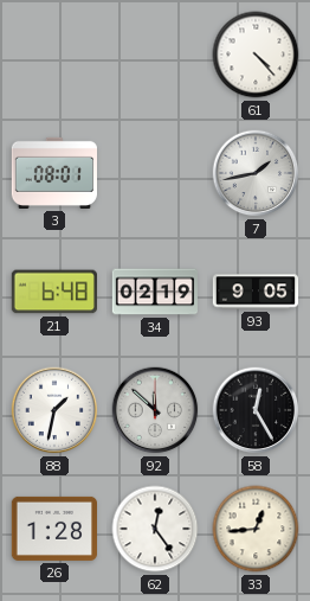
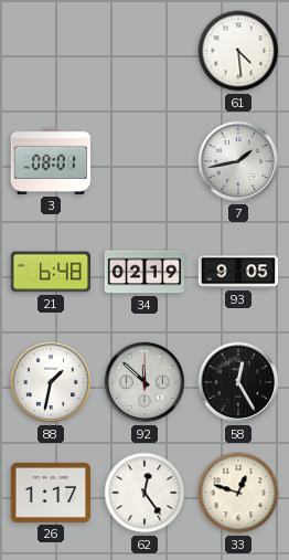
61: 4:23 -> 4:29
26: 1:28 -> 1:17
33: 12:44 -> 12:48
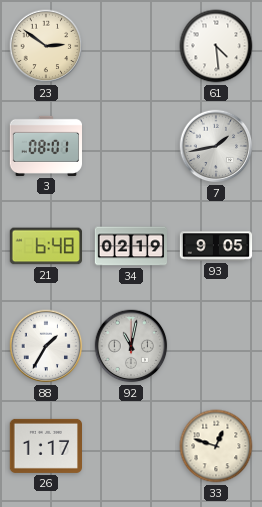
23: none -> 2:51
88: 1:32 -> 1:35
92: 11:52 -> 11:02
58: 12:25 -> none
62: 12:24 -> none
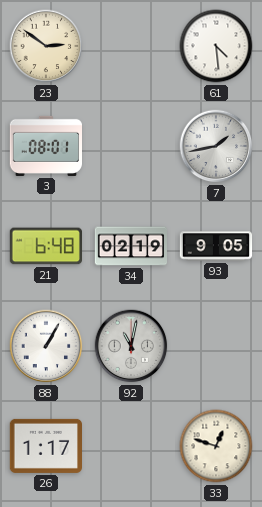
88: 1:35 -> 1:05
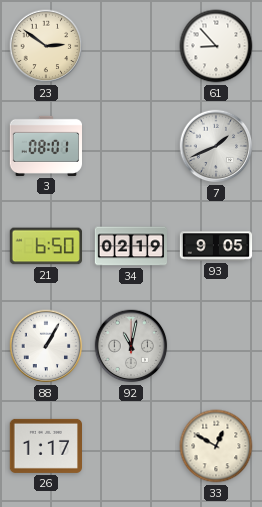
61: 4:29 -> 8:53
7: 1:43 -> 1:41
21: 6:48 -> 6:50
33: 12:48 -> 12:50
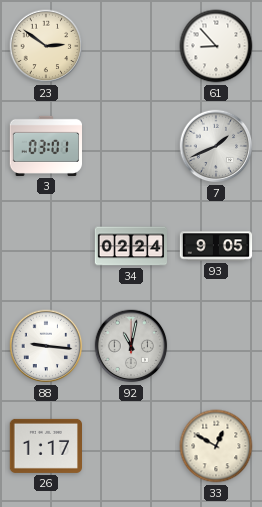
3: 08:01 -> 03:01
21: 6:50 -> none
34: 02:19 -> 02:24
88: 1:05 -> 9:16
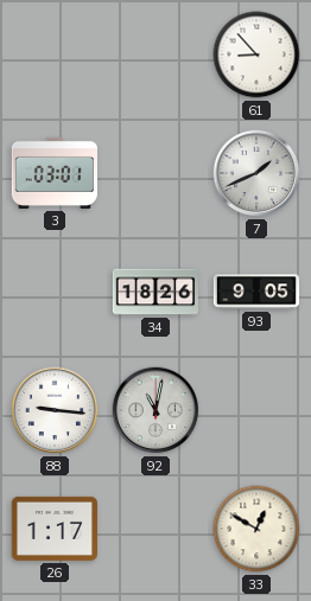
23: 2:51 -> none
34: 02:24 -> 18:26
